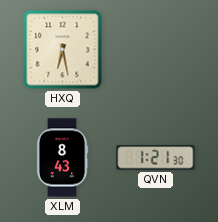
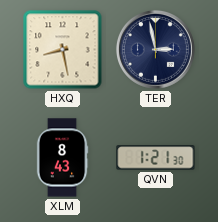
HXQ: 6:28 -> 8:28
TER: none -> 2:58
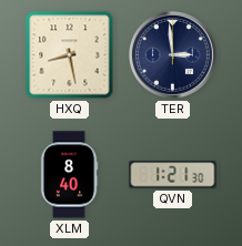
TER: 2:58 -> 2:59
XLM: 8:43 -> 8:40
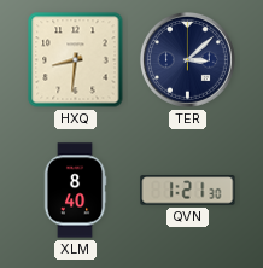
HXQ: 8:28 -> 8:31
TER: 2:59 -> 3:08
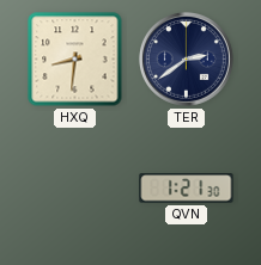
TER: 3:08 -> 2:39
XLM: 8:40 -> none
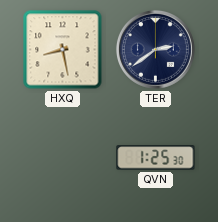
HXQ: 8:31 -> 8:28
QVN: 1:21 -> 1:25
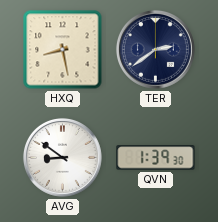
AVG: none -> 8:51
QVN: 1:25 -> 1:39
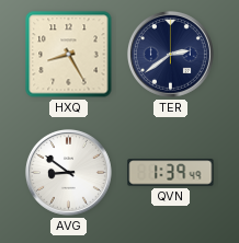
HXQ: 8:28 -> 8:25
QVN: 1:39:30 -> 1:39:49
